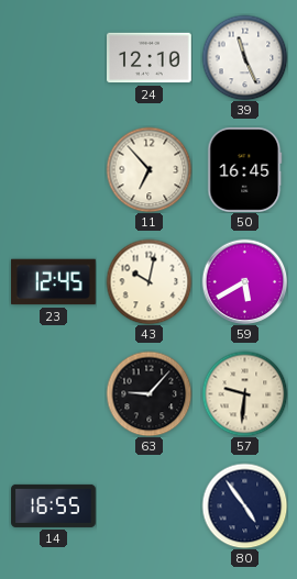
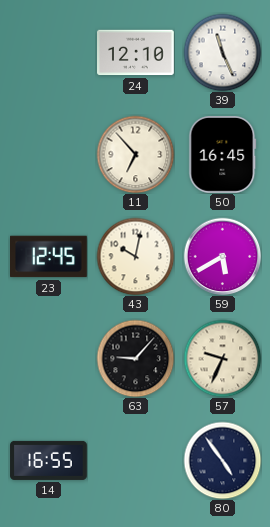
57: 9:31 -> 9:34
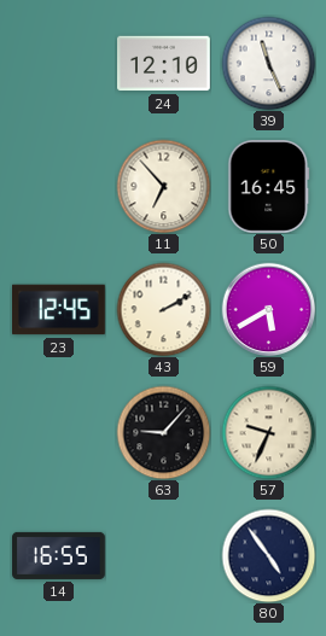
43: 10:02 -> 2:10
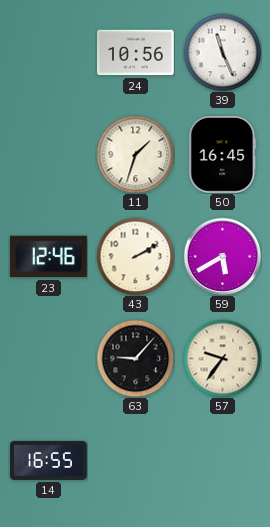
24: 12:10 -> 10:56
11: 6:53 -> 1:33
23: 12:45 -> 12:46
57: 9:34 -> 9:36
80: 4:54 -> none
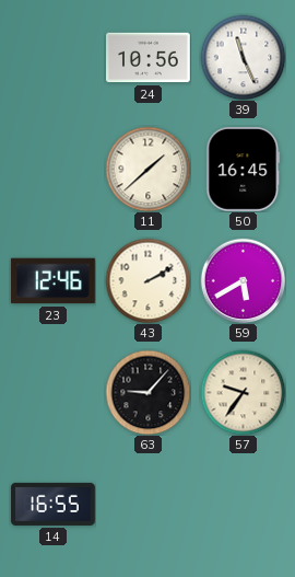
11: 1:33 -> 1:38
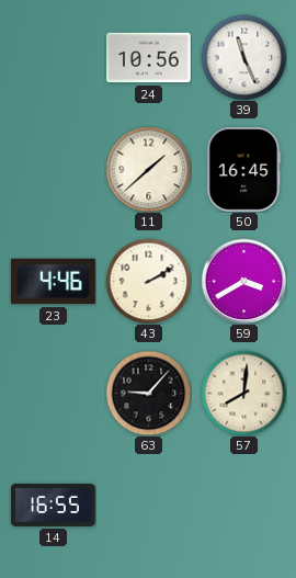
23: 12:46 -> 4:46
59: 5:40 -> 3:40
57: 9:36 -> 8:01
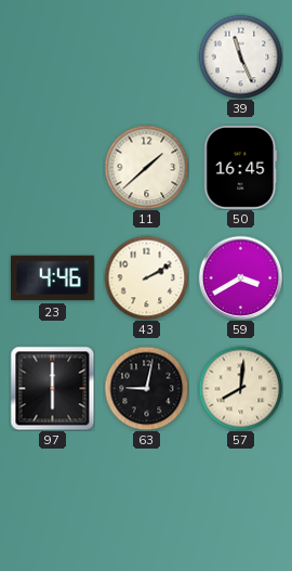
24: 10:56 -> none
97: none -> 6:00
63: 9:07 -> 9:02
14: 16:55 -> none
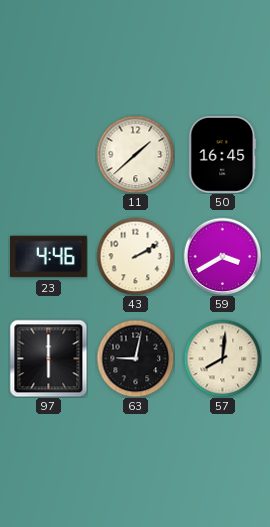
39: 11:26 -> none
